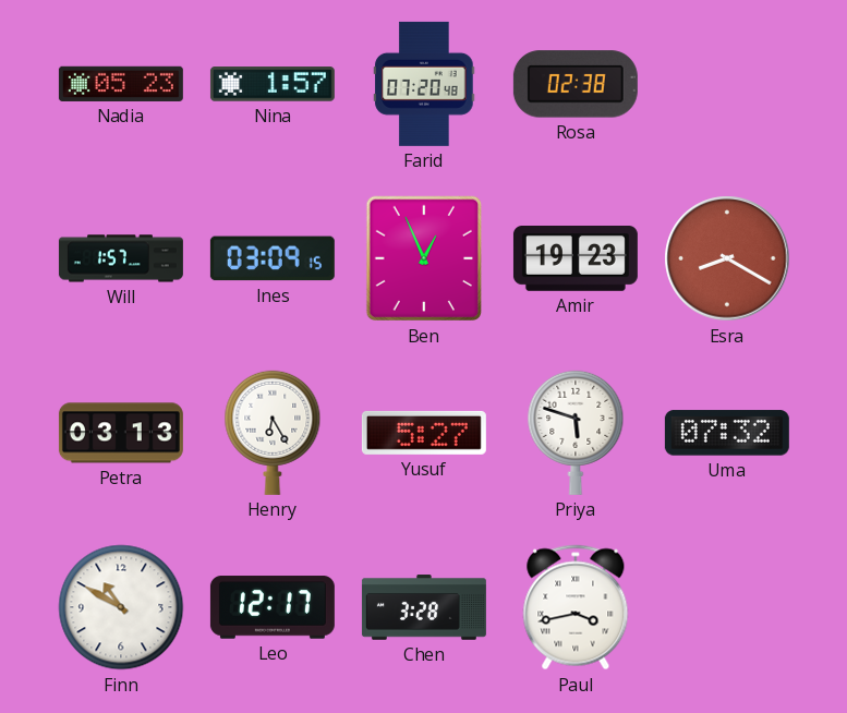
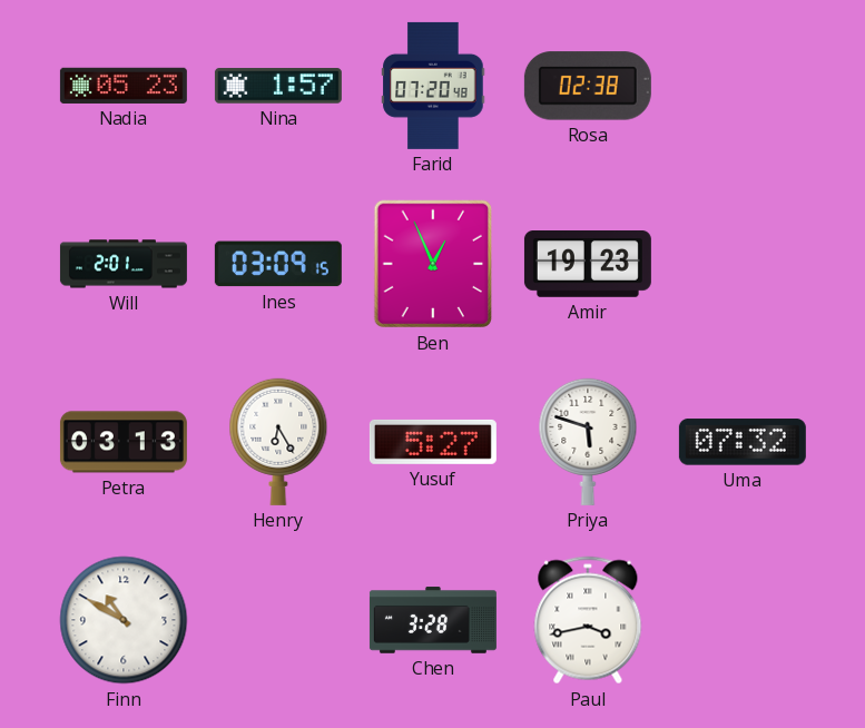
Will: 1:57 -> 2:01
Esra: 8:20 -> none
Leo: 12:17 -> none
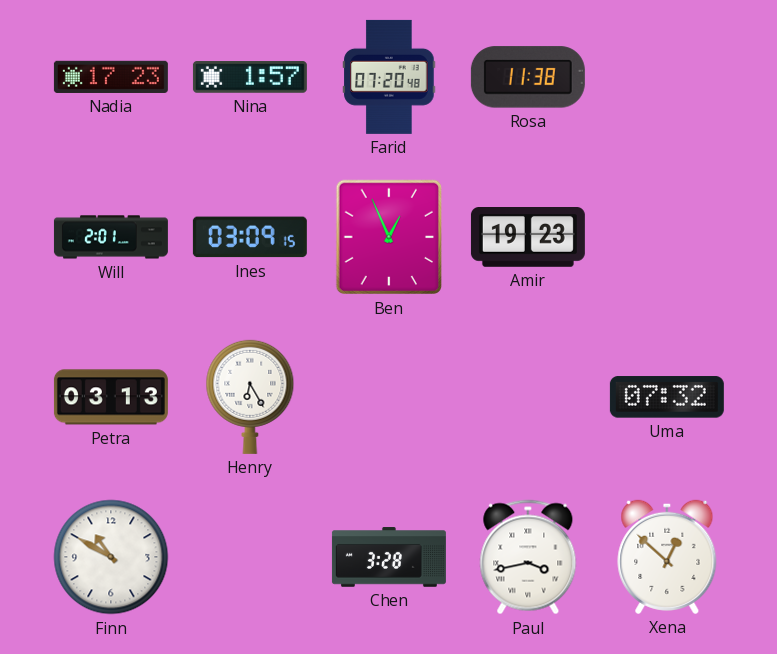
Nadia: 05:23 -> 17:23
Rosa: 02:38 -> 11:38
Yusuf: 5:27 -> none
Priya: 5:48 -> none
Xena: none -> 12:52
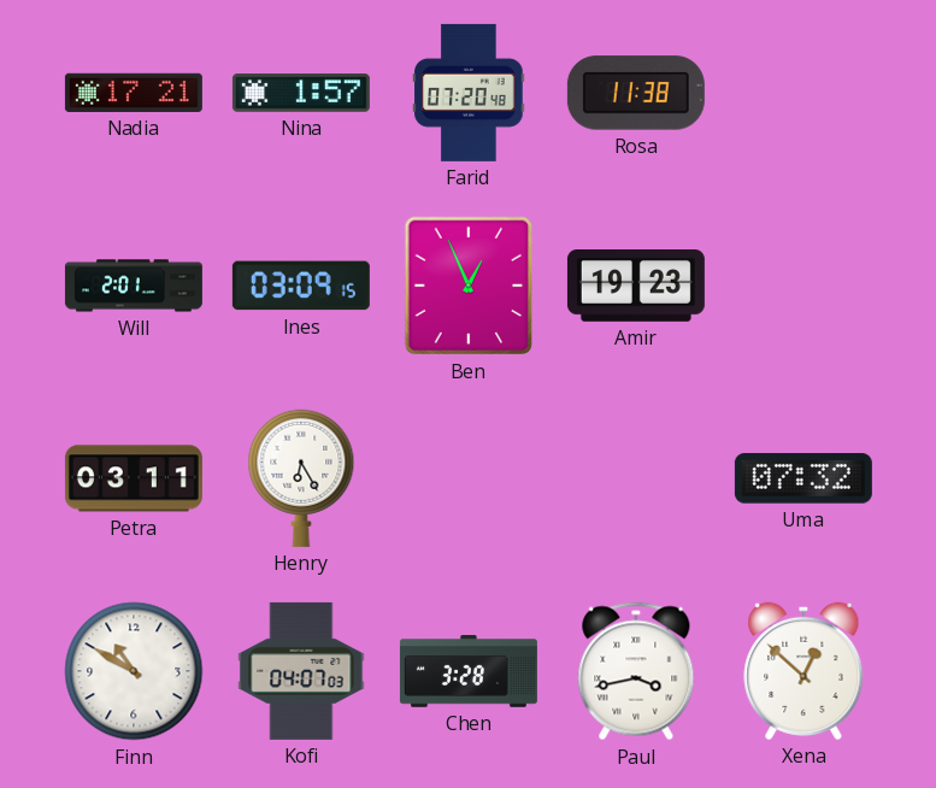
Nadia: 17:23 -> 17:21
Petra: 03:13 -> 03:11
Kofi: none -> 04:07
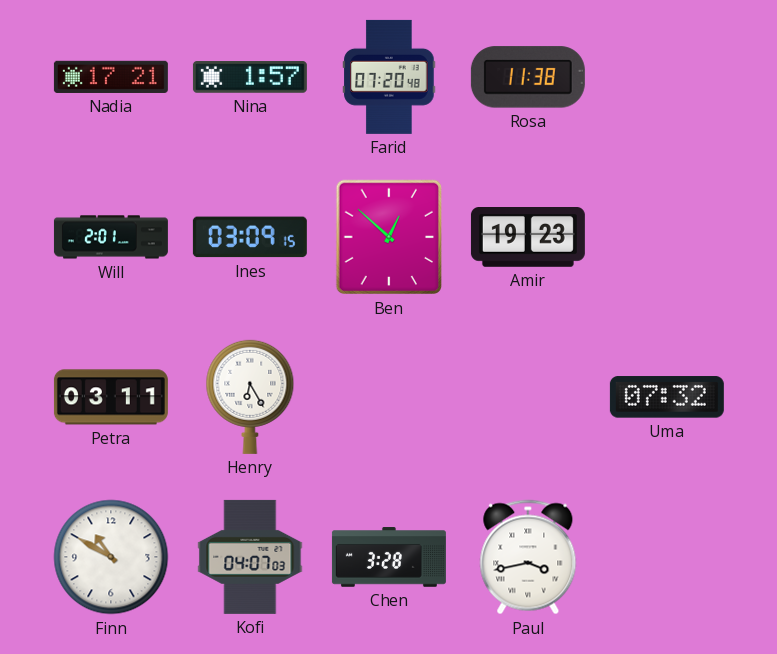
Ben: 12:56 -> 12:52
Xena: 12:52 -> none
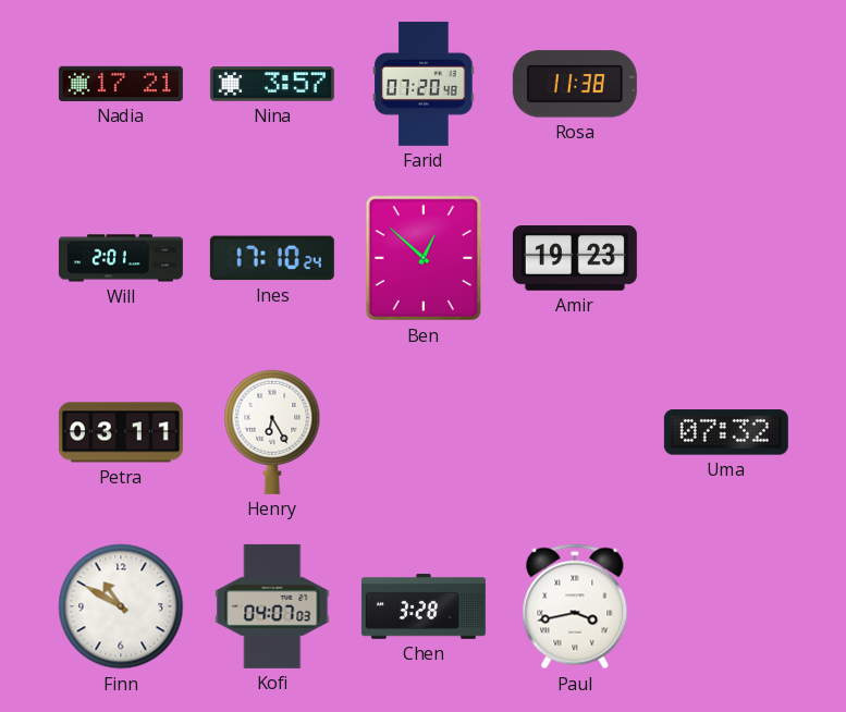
Nina: 1:57 -> 3:57
Ines: 03:09 -> 17:10
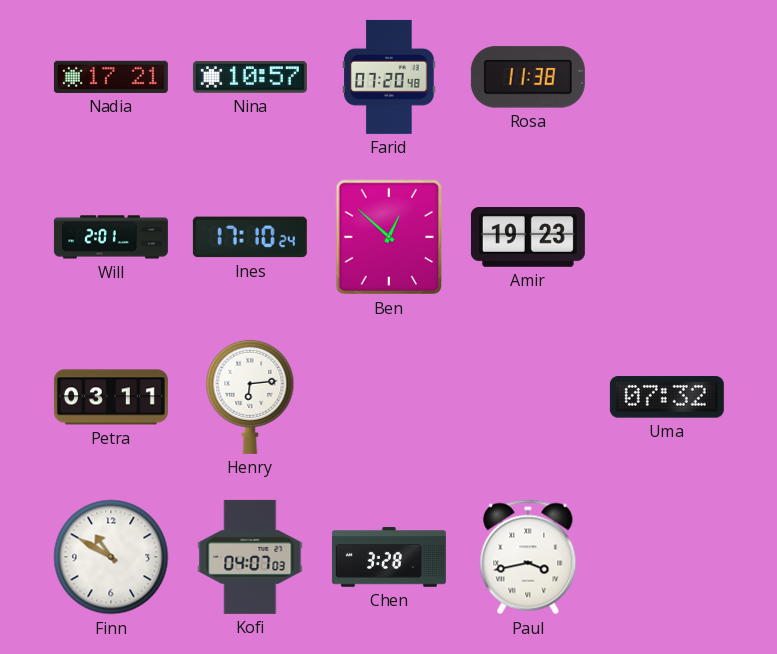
Nina: 3:57 -> 10:57
Henry: 6:25 -> 6:14
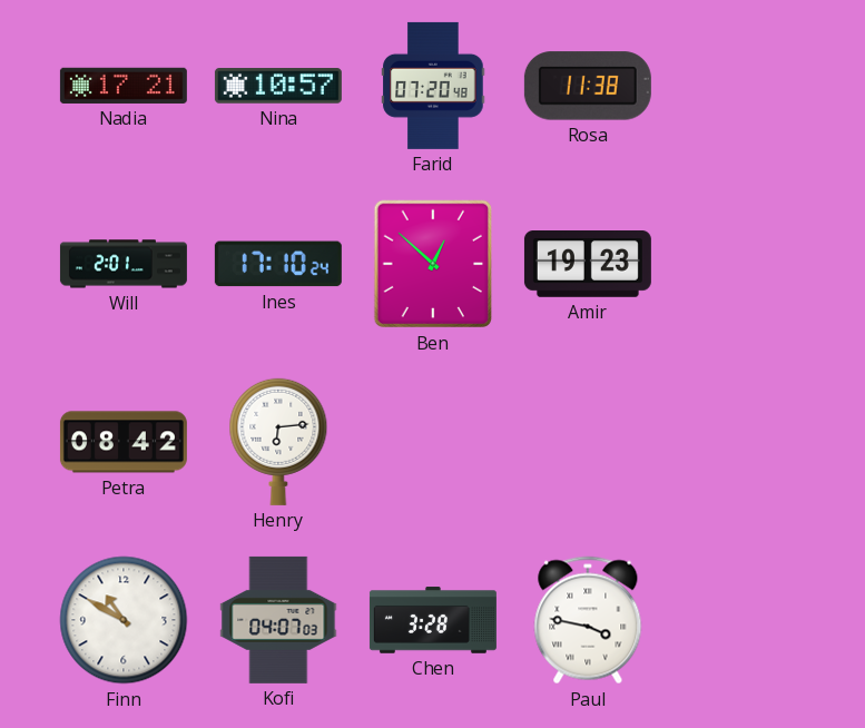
Petra: 03:11 -> 08:42
Uma: 07:32 -> none
Paul: 3:43 -> 3:47
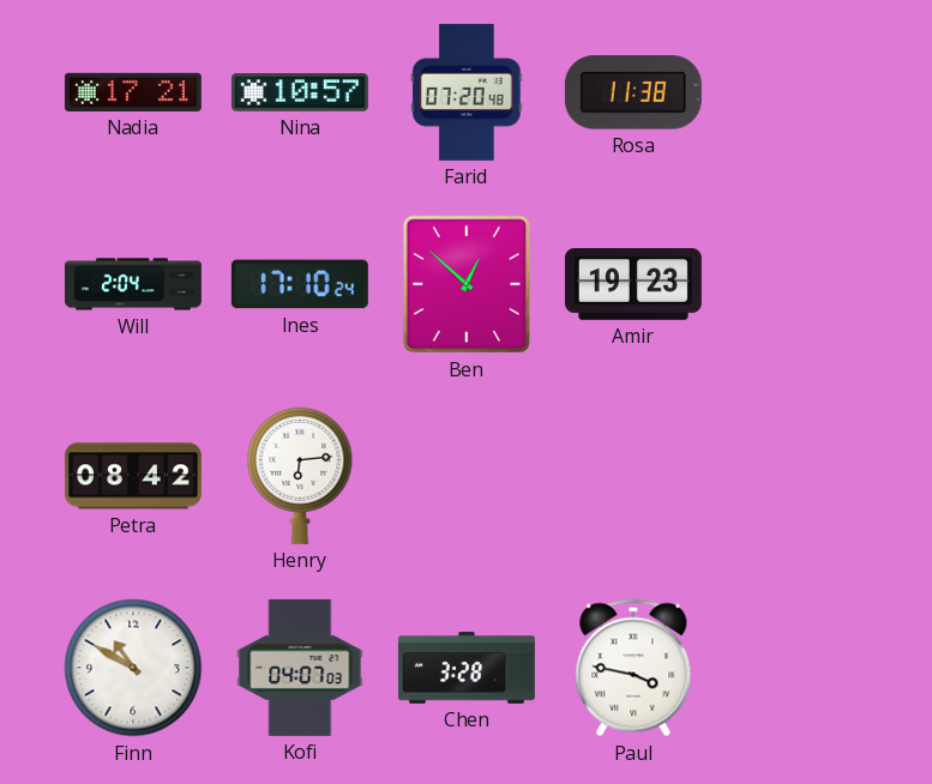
Will: 2:01 -> 2:04
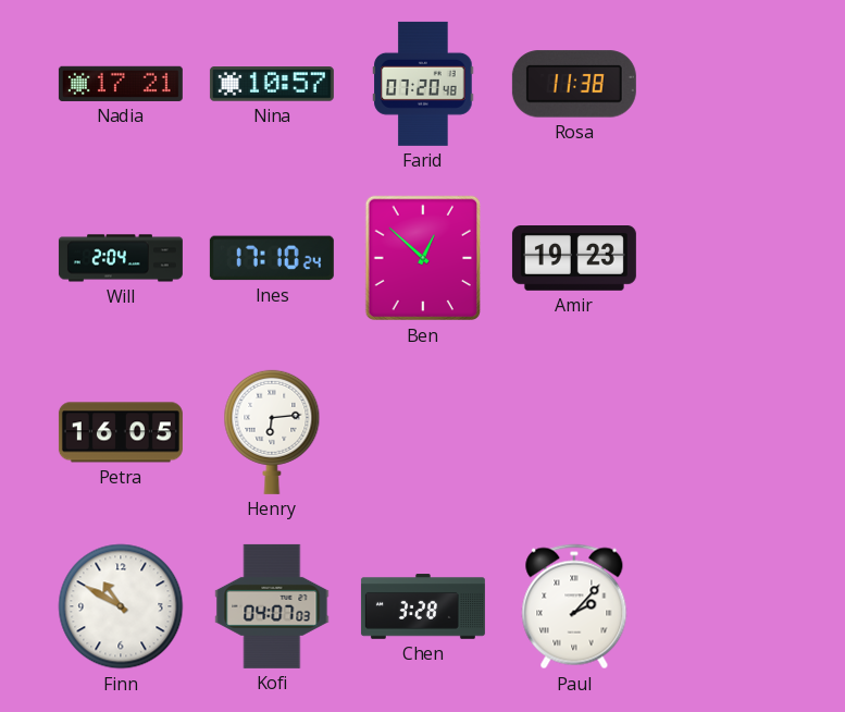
Petra: 08:42 -> 16:05
Paul: 3:47 -> 2:07
